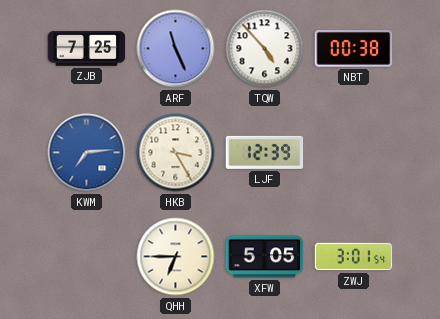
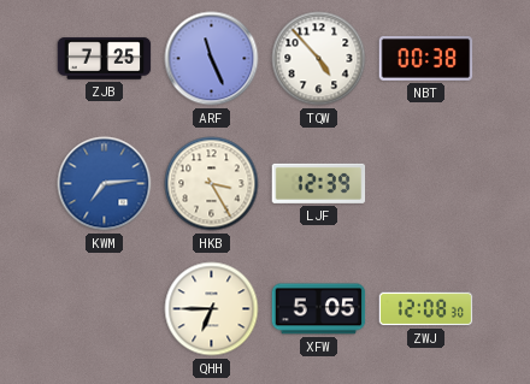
ZWJ: 3:01 -> 12:08
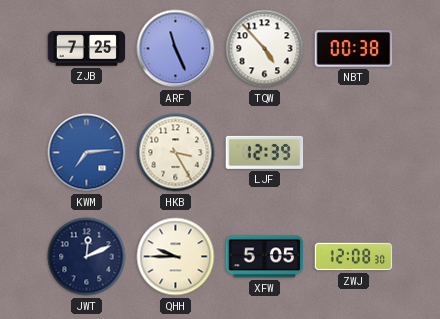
JWT: none -> 12:11
QHH: 6:45 -> 9:45
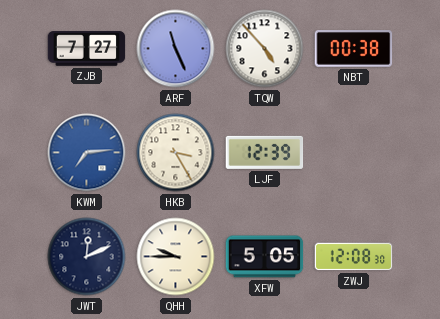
ZJB: 7:25 -> 7:27
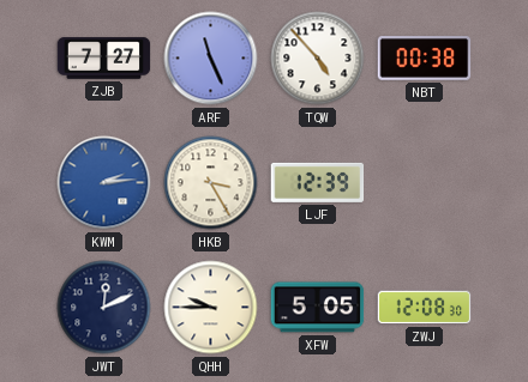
KWM: 7:14 -> 2:14
